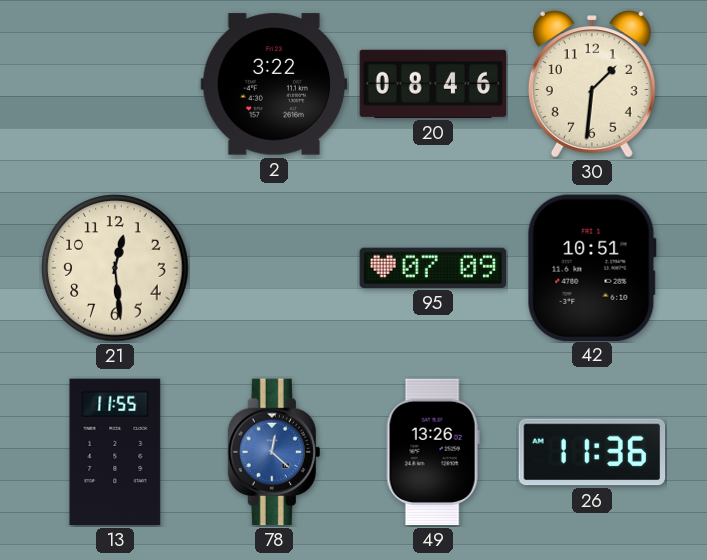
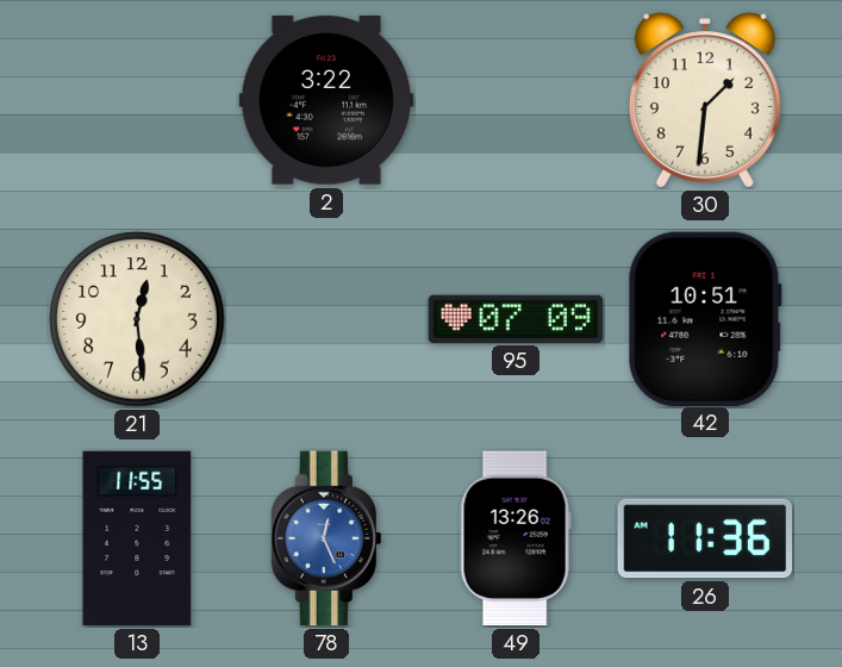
20: 08:46 -> none
78: 12:22 -> 12:26
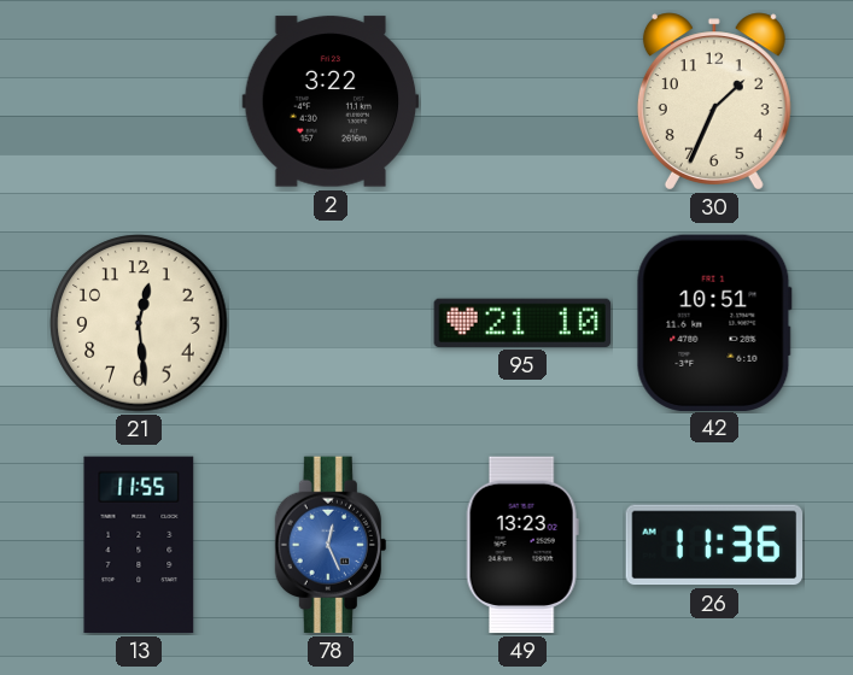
30: 1:31 -> 1:34
95: 07:09 -> 21:10
49: 13:26 -> 13:23
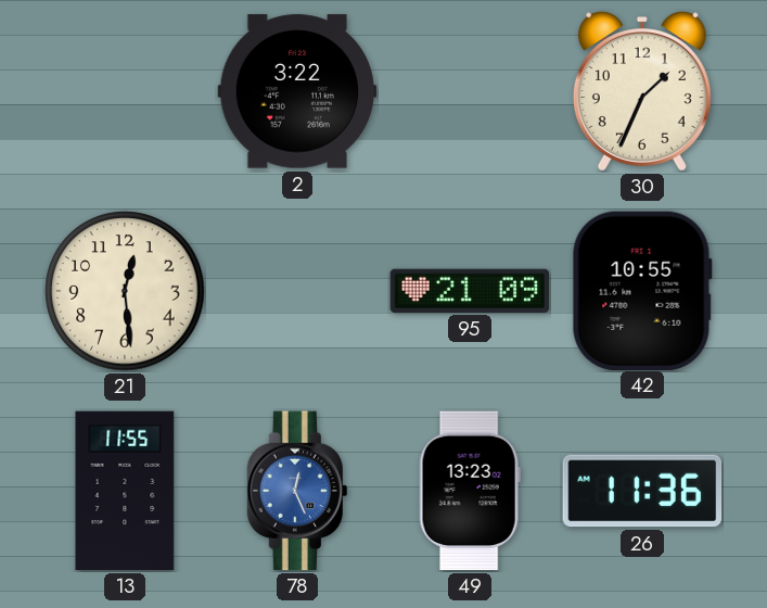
95: 21:10 -> 21:09
42: 10:51 -> 10:55
